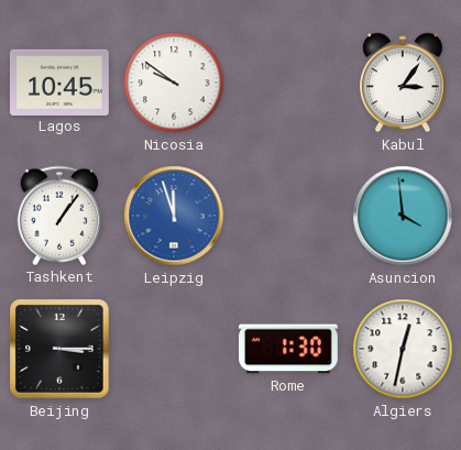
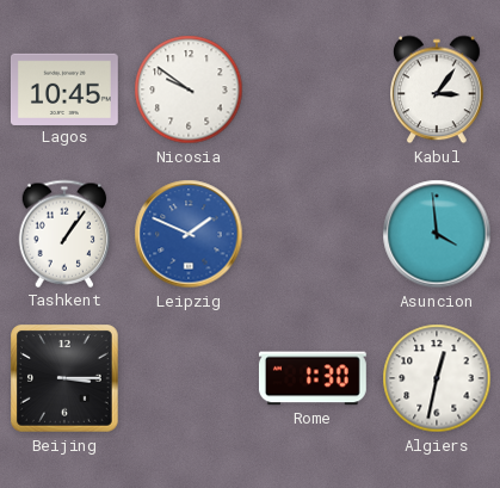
Leipzig: 11:57 -> 1:49
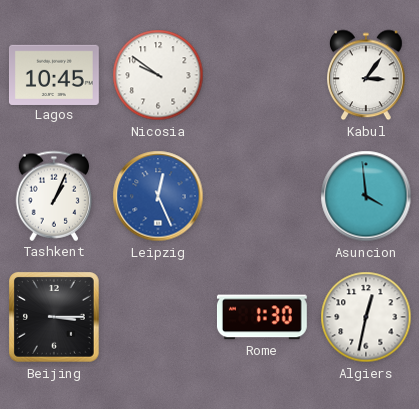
Tashkent: 1:06 -> 1:04
Leipzig: 1:49 -> 12:26
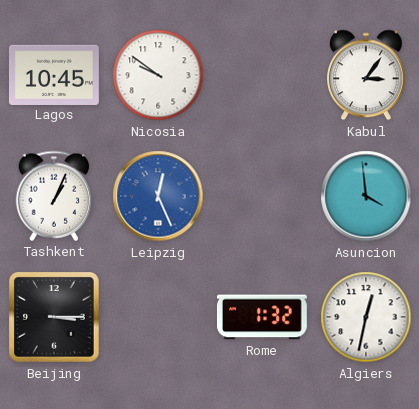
Rome: 1:30 -> 1:32
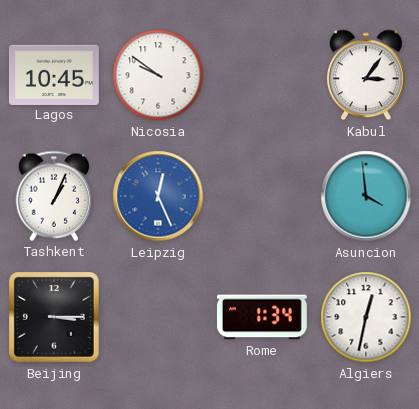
Rome: 1:32 -> 1:34
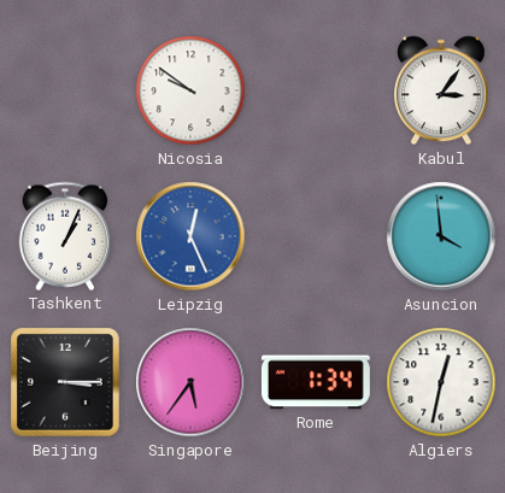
Lagos: 10:45 -> none
Singapore: none -> 5:36
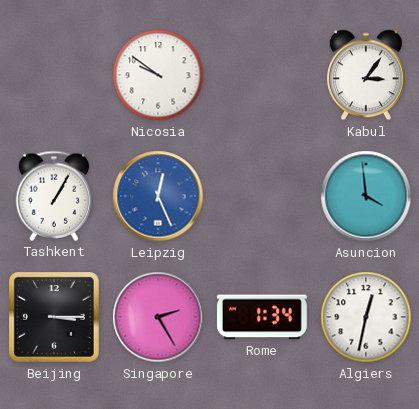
Tashkent: 1:04 -> 1:05
Singapore: 5:36 -> 2:25
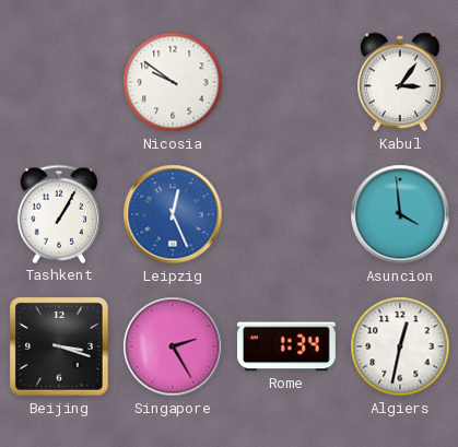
Beijing: 3:15 -> 3:18
